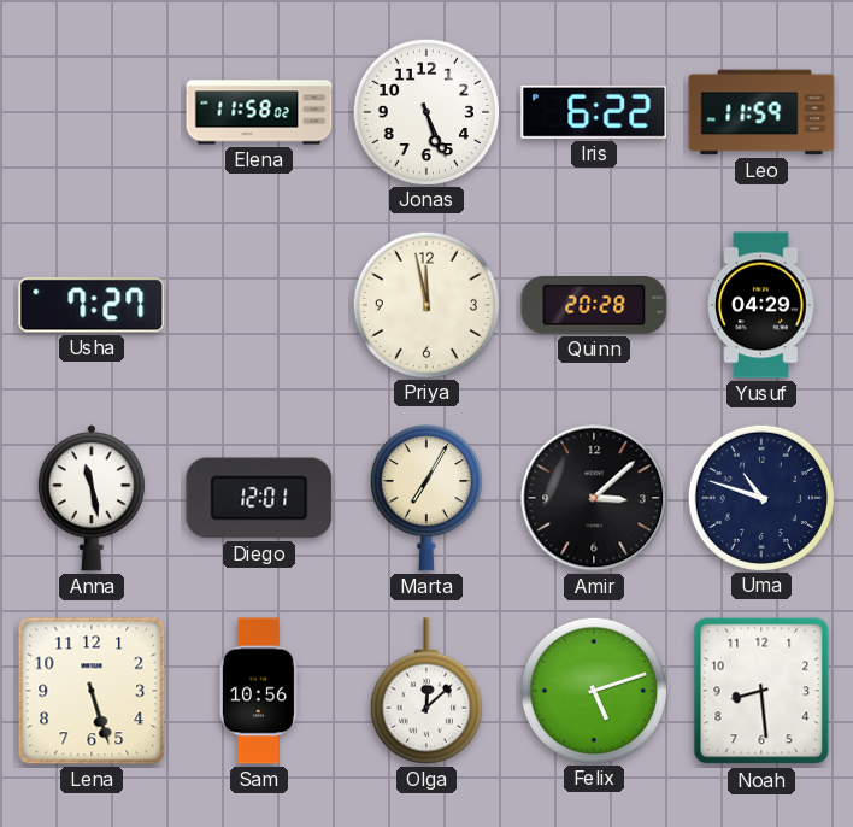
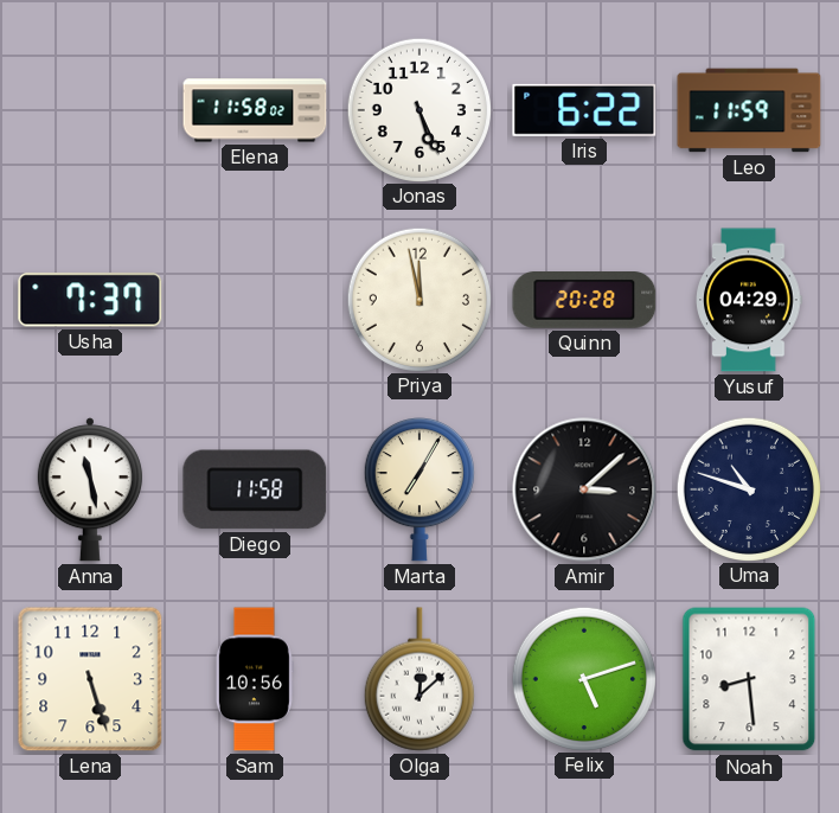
Usha: 7:27 -> 7:37
Diego: 12:01 -> 11:58
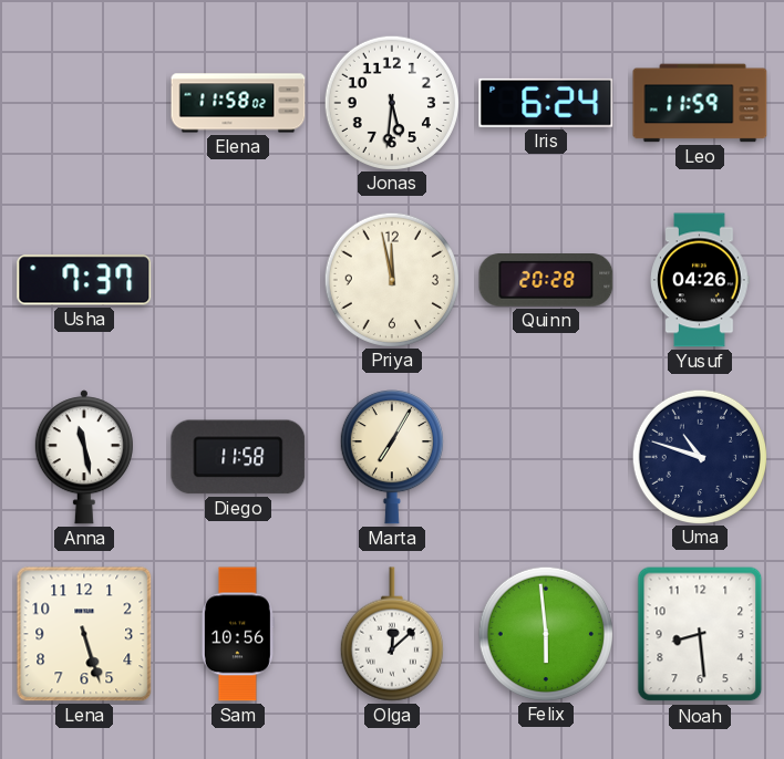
Jonas: 5:26 -> 5:31
Iris: 6:22 -> 6:24
Yusuf: 04:29 -> 04:26
Amir: 3:08 -> none
Felix: 5:12 -> 5:59
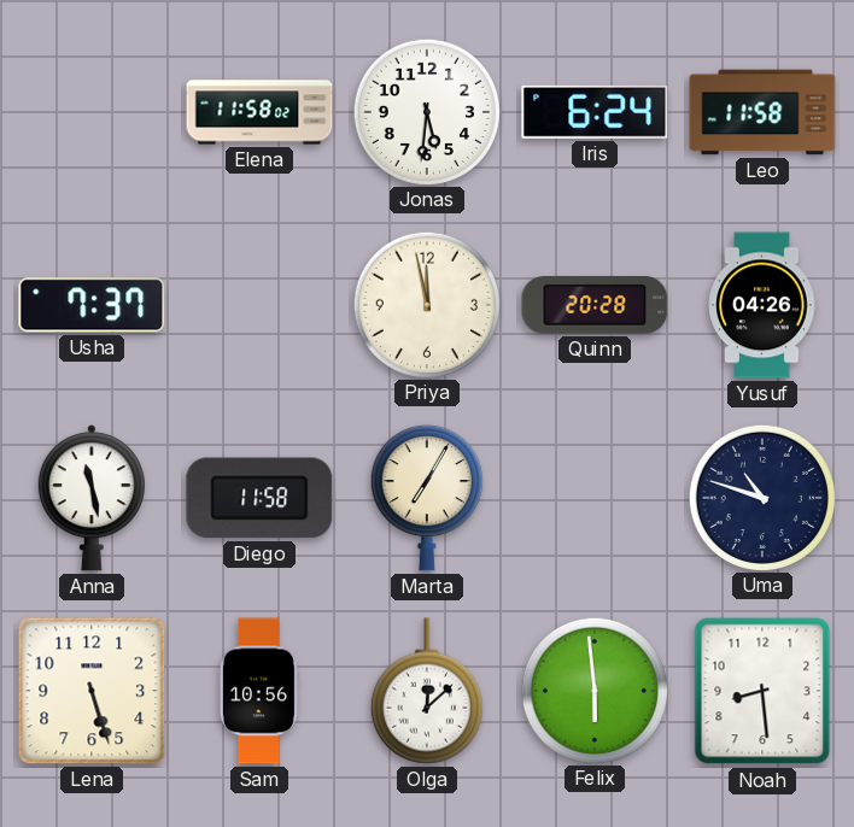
Leo: 11:59 -> 11:58
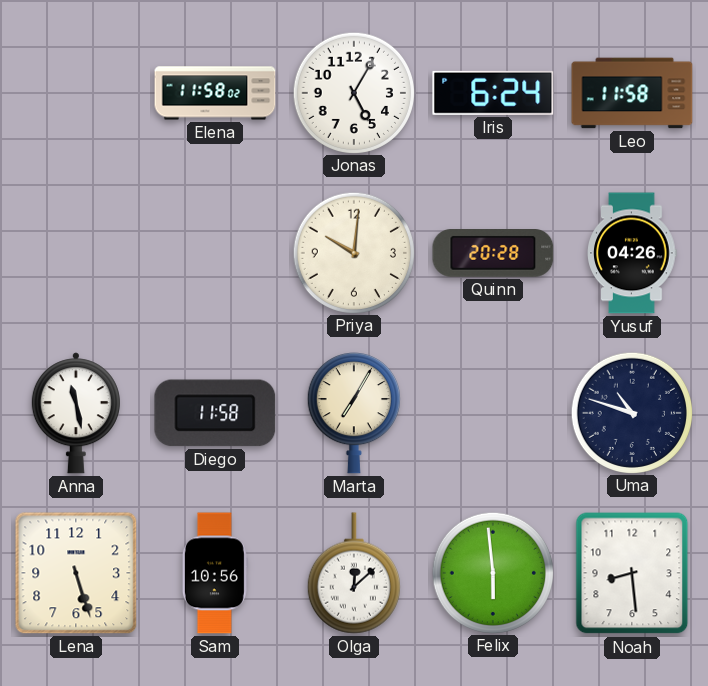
Jonas: 5:31 -> 5:05
Usha: 7:37 -> none
Priya: 11:58 -> 10:01
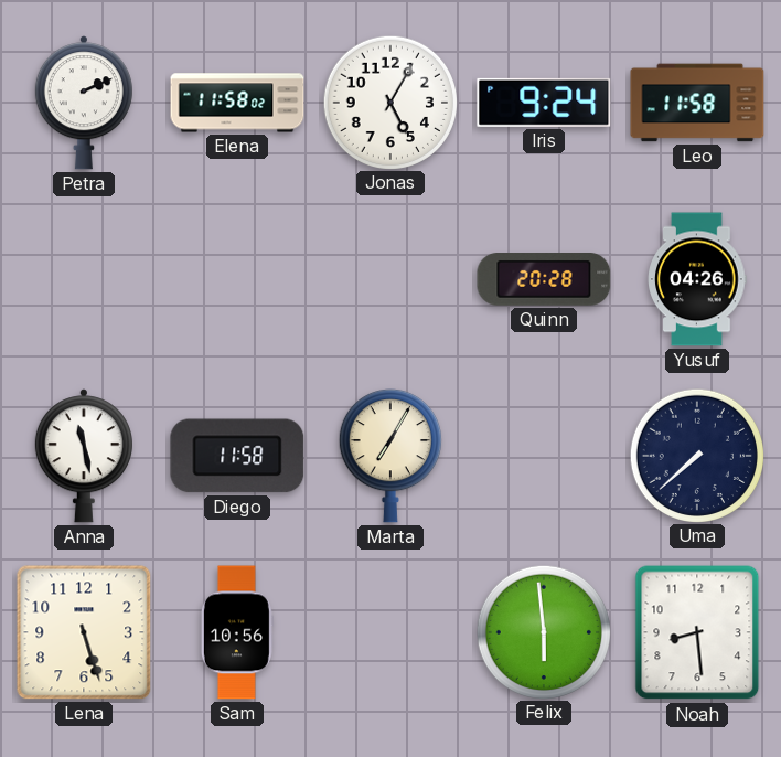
Petra: none -> 2:11
Iris: 6:24 -> 9:24
Priya: 10:01 -> none
Uma: 10:48 -> 7:38
Olga: 12:08 -> none
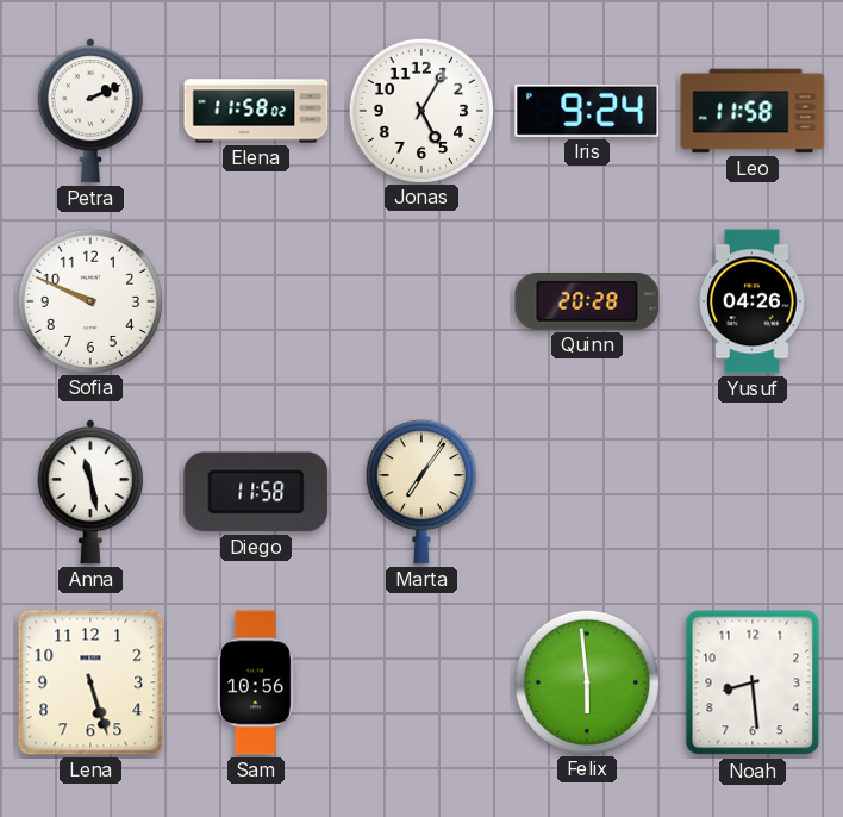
Sofia: none -> 9:49
Marta: 7:05 -> 7:06
Uma: 7:38 -> none
